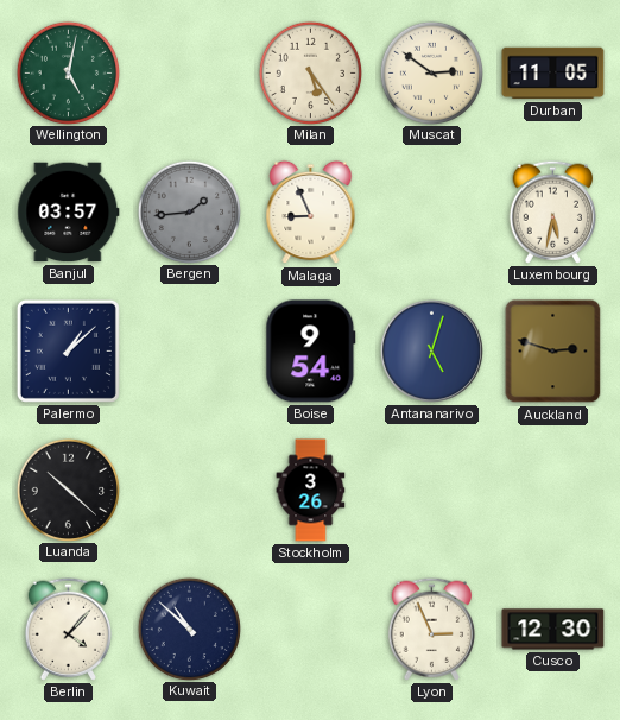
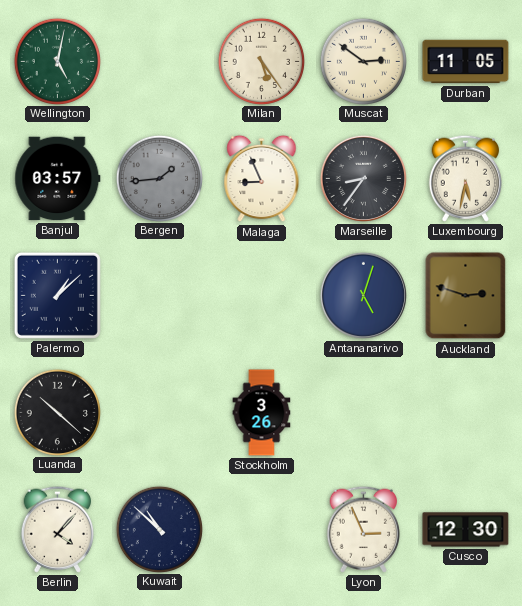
Marseille: none -> 8:36
Boise: 9:54 -> none
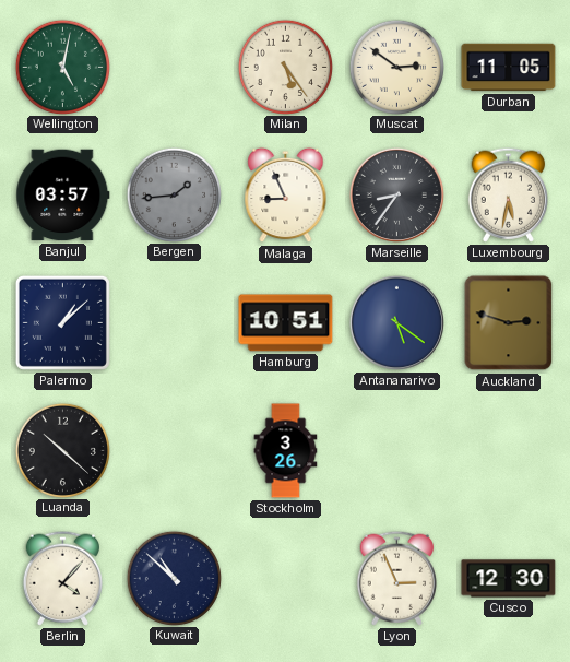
Hamburg: none -> 10:51
Antananarivo: 5:03 -> 5:21
